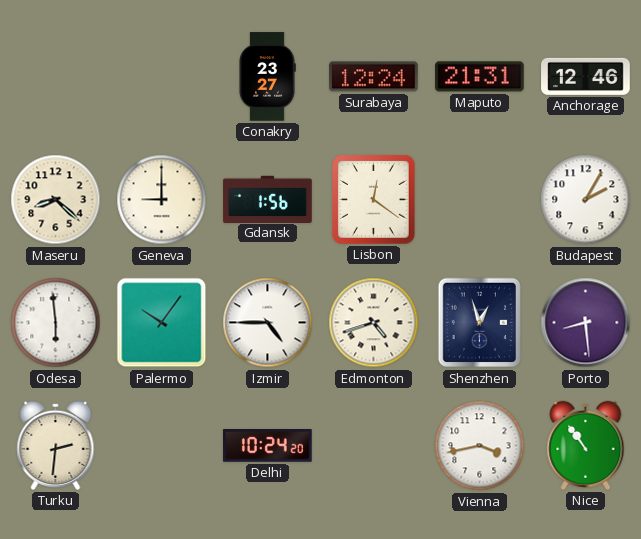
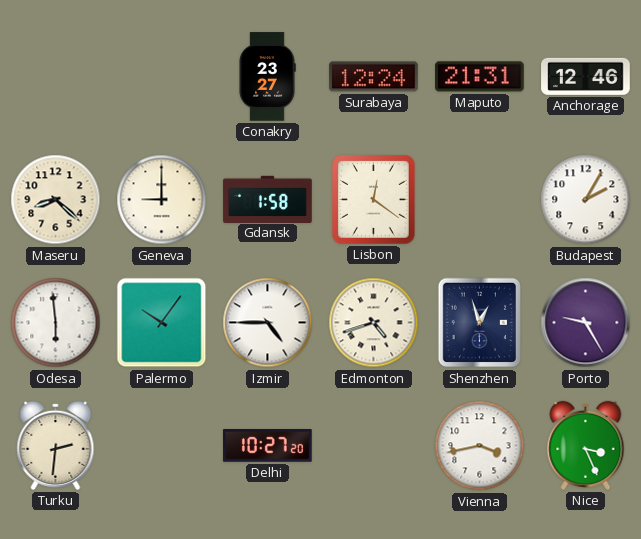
Gdansk: 1:56 -> 1:58
Porto: 8:29 -> 9:25
Delhi: 10:24 -> 10:27
Nice: 10:54 -> 3:26
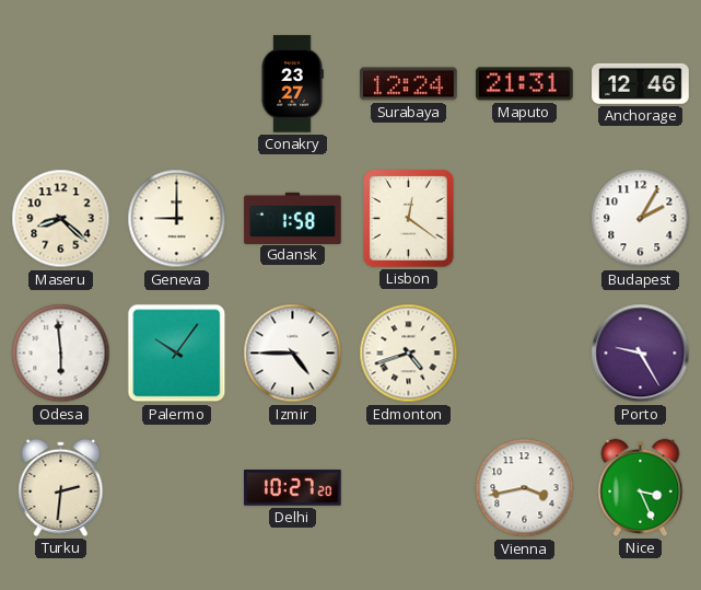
Shenzhen: 12:57 -> none
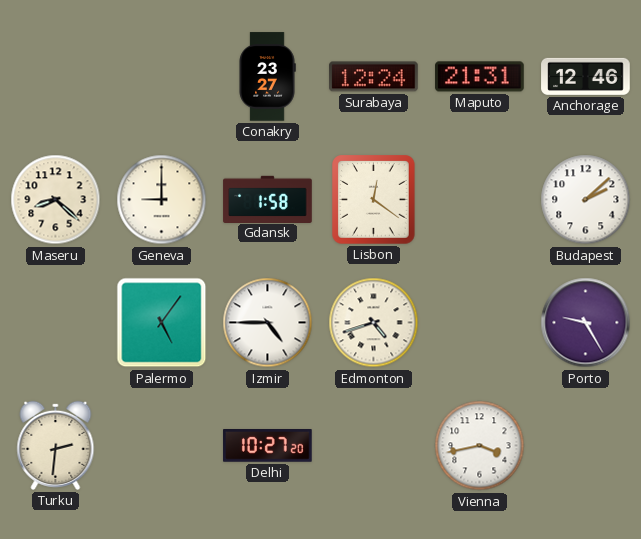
Budapest: 2:05 -> 2:08
Odesa: 5:59 -> none
Palermo: 10:06 -> 5:06
Nice: 3:26 -> none
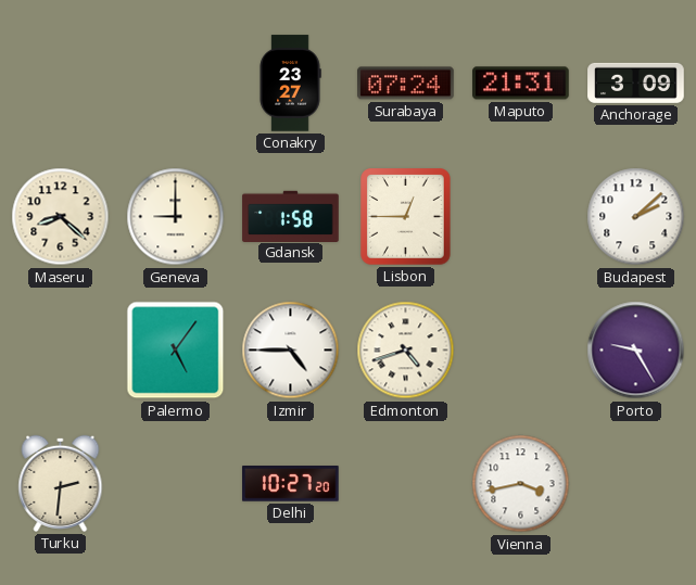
Surabaya: 12:24 -> 07:24
Anchorage: 12:46 -> 3:09
Lisbon: 12:21 -> 12:45
